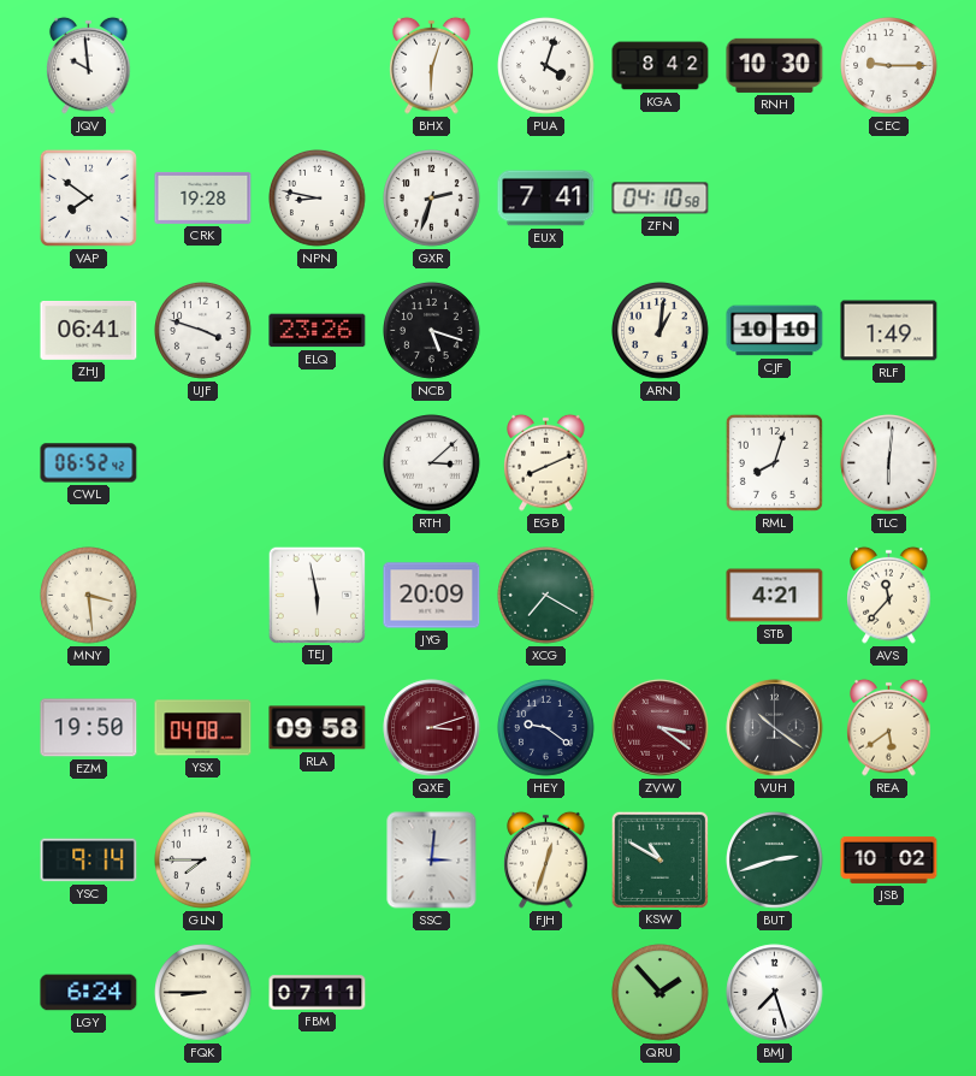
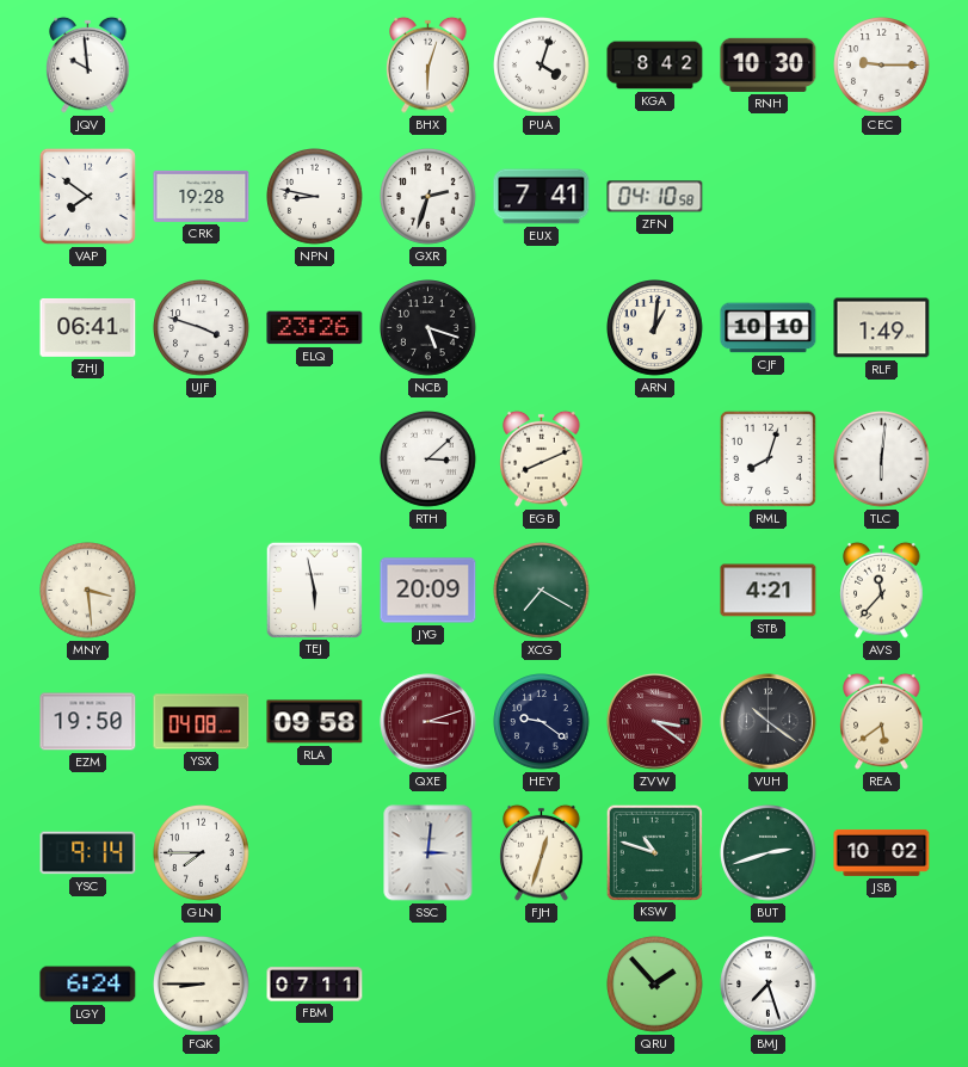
CWL: 06:52 -> none
KSW: 10:50 -> 10:48
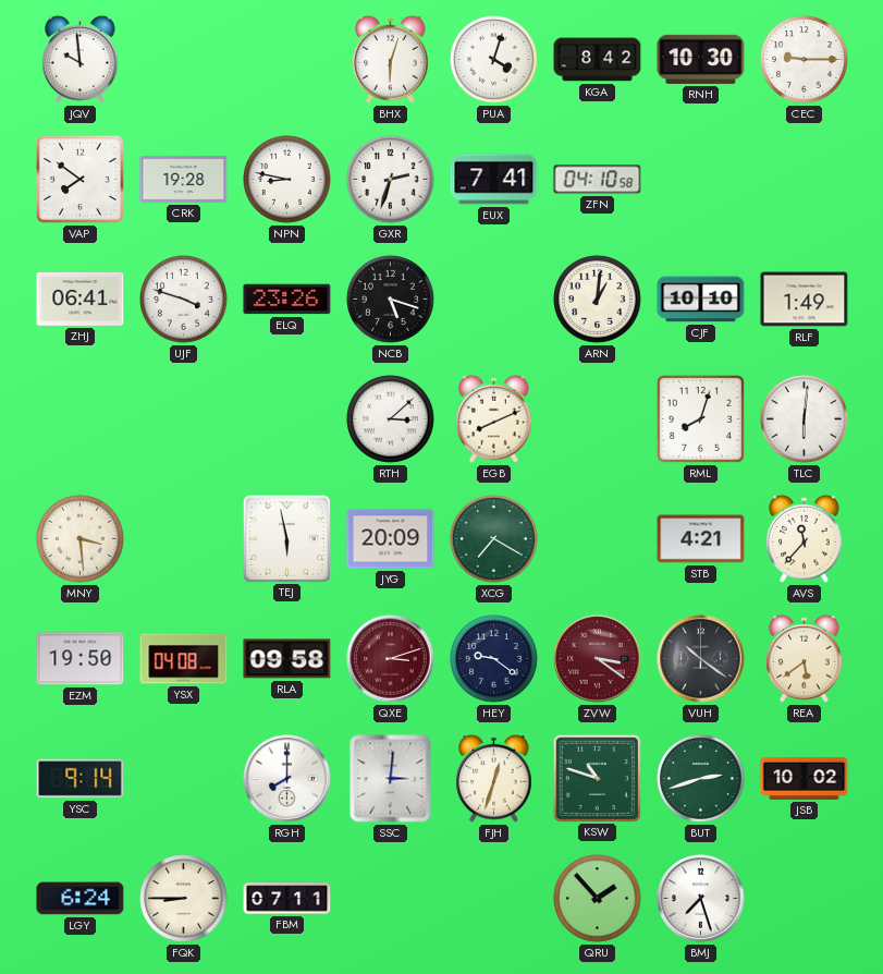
GLN: 7:45 -> none
RGH: none -> 8:00
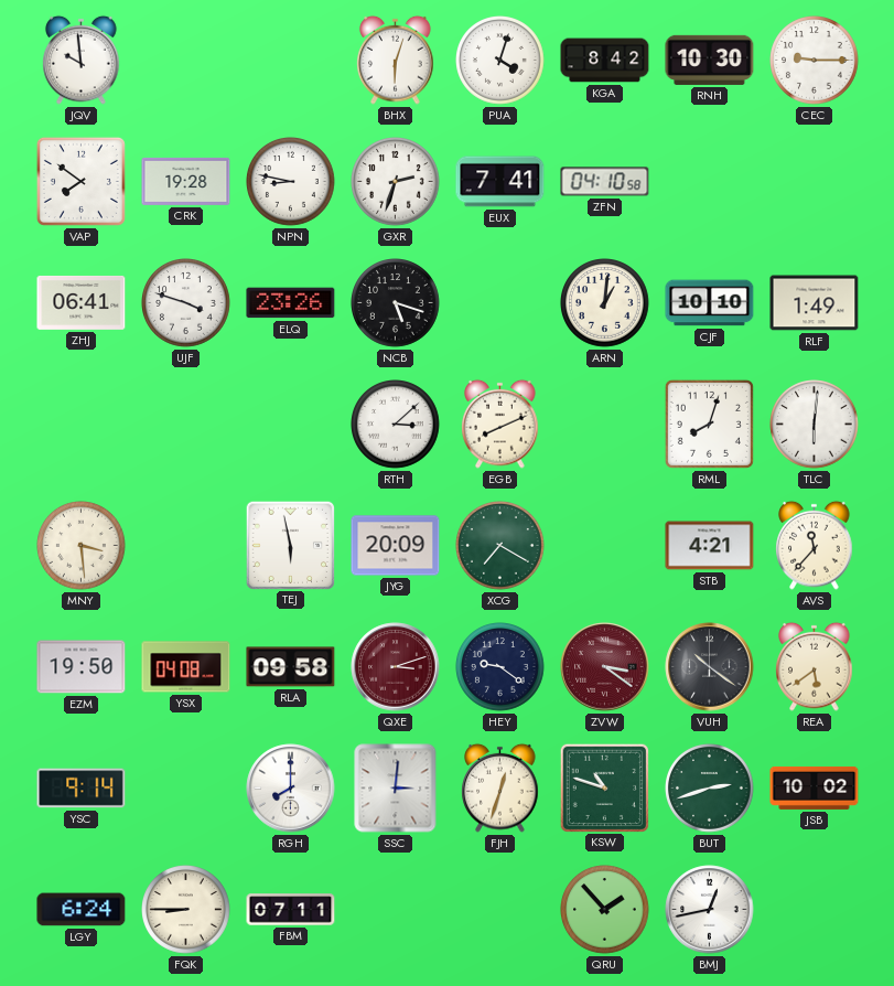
BMJ: 7:27 -> 12:43
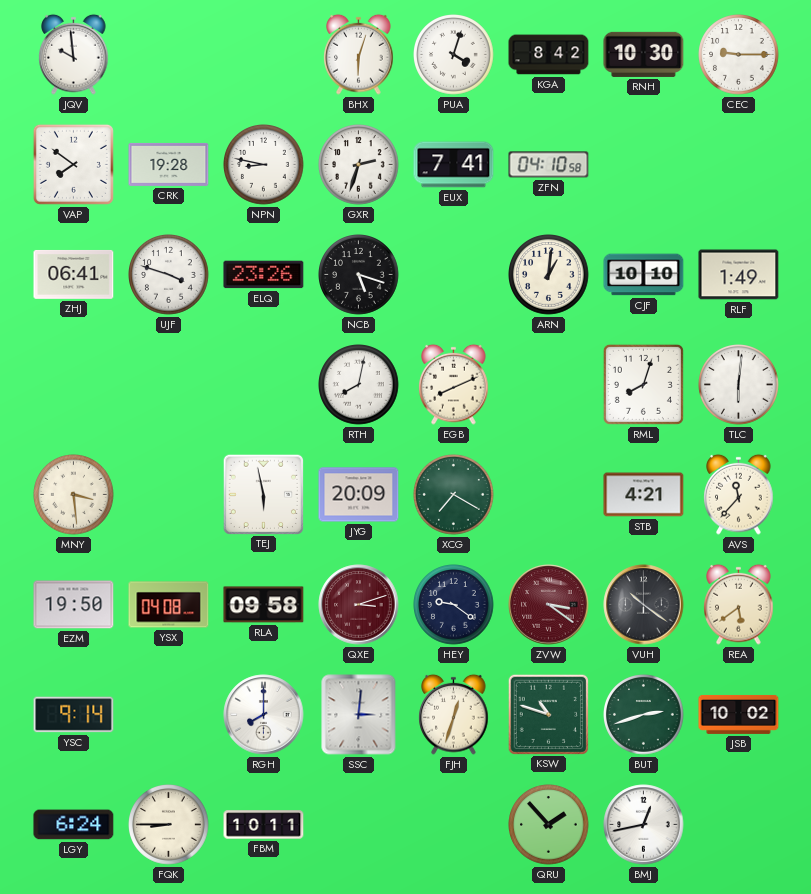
RTH: 3:08 -> 8:02
FBM: 07:11 -> 10:11
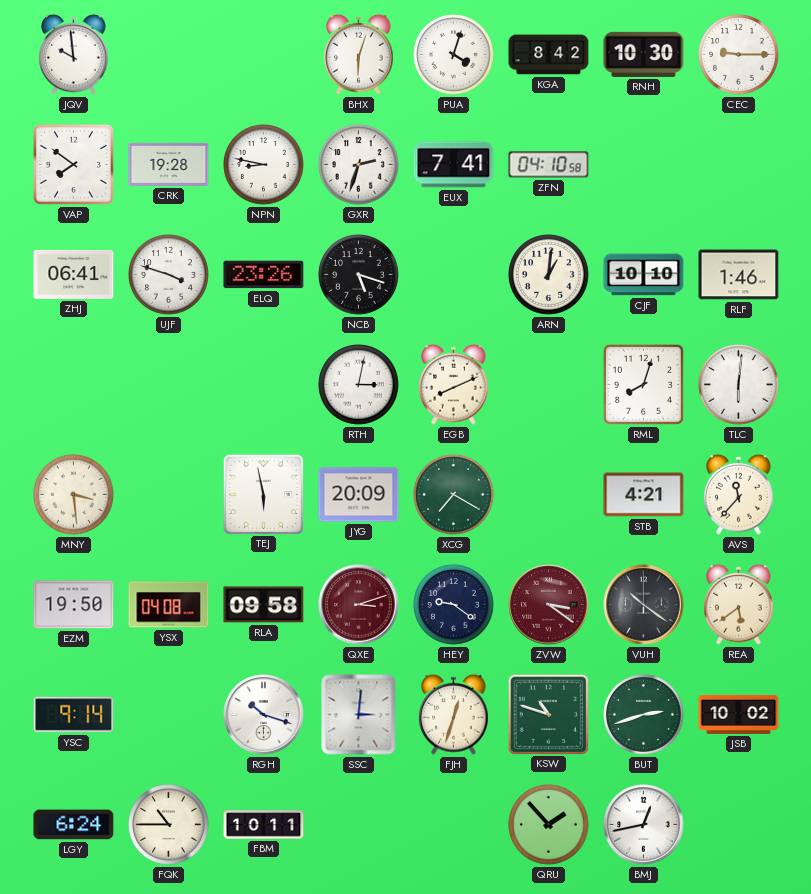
RLF: 1:49 -> 1:46
RTH: 8:02 -> 3:02
RGH: 8:00 -> 10:18
FQK: 8:45 -> 10:45
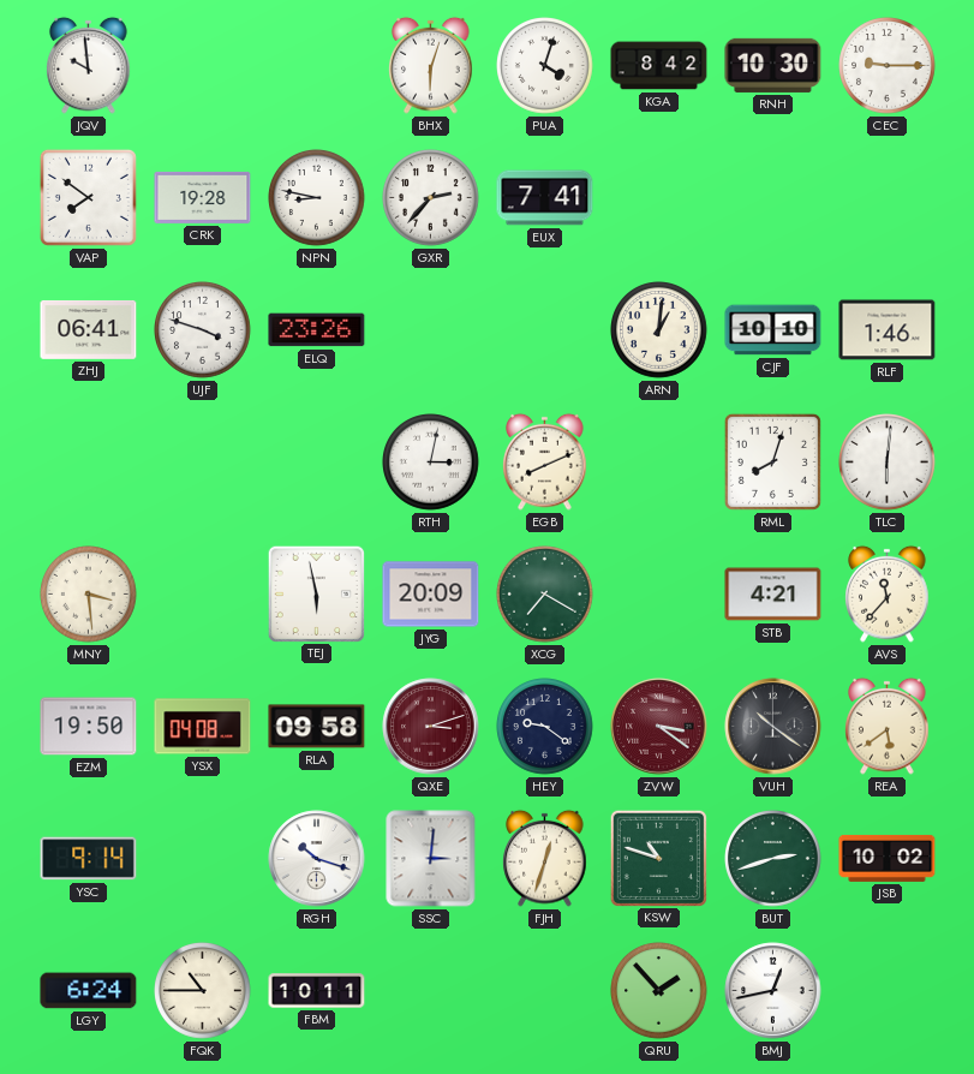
GXR: 2:33 -> 2:37
ZFN: 04:10 -> none
NCB: 5:18 -> none
